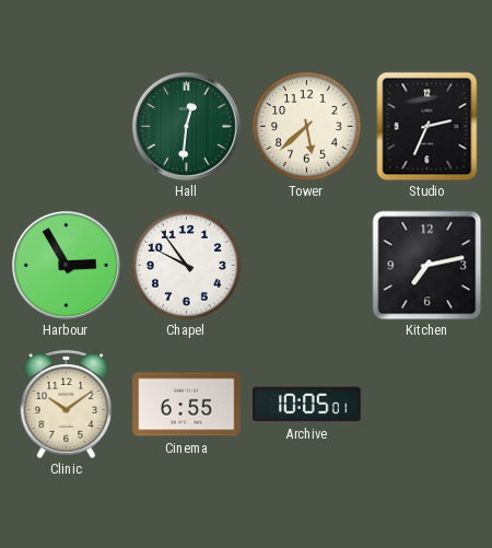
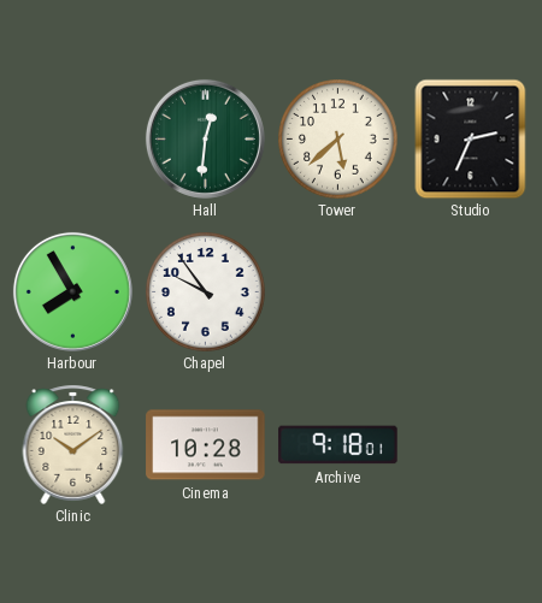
Harbour: 2:55 -> 7:55
Kitchen: 7:13 -> none
Cinema: 6:55 -> 10:28
Archive: 10:05 -> 9:18
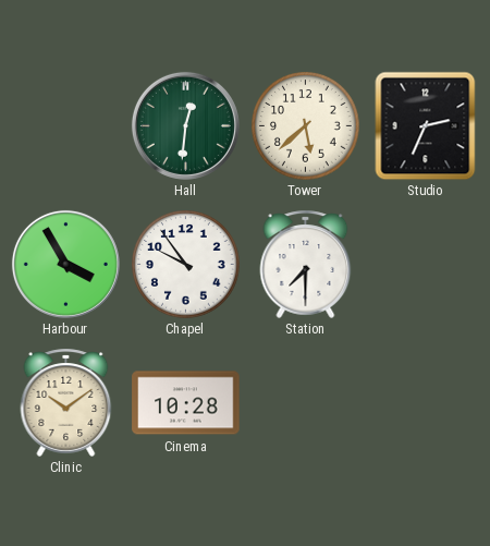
Harbour: 7:55 -> 3:55
Station: none -> 7:30
Archive: 9:18 -> none
